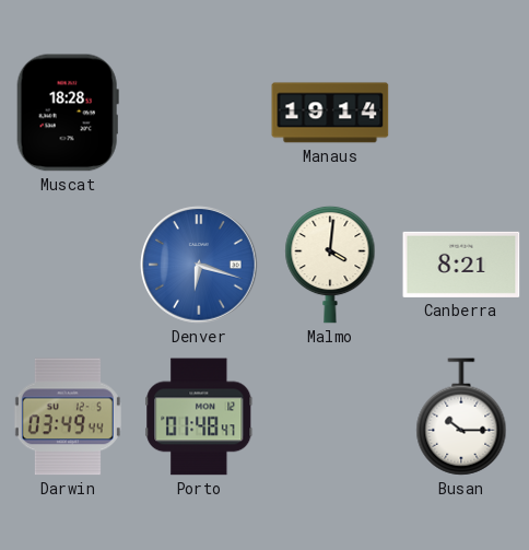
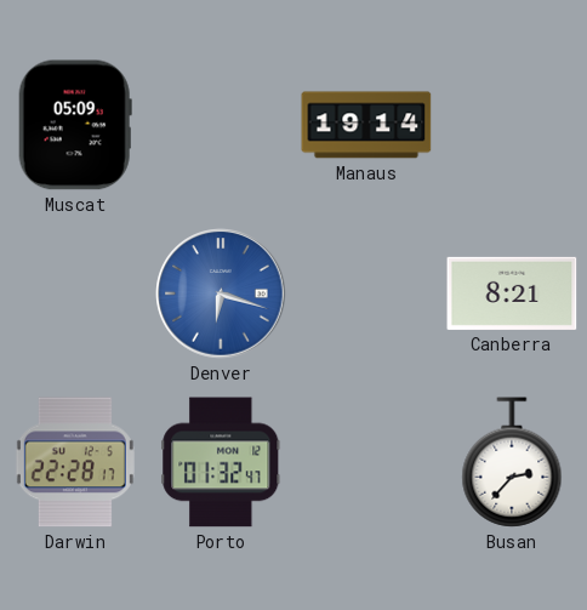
Muscat: 18:28 -> 05:09
Malmo: 4:01 -> none
Darwin: 03:49 -> 22:28
Porto: 01:48 -> 01:32
Busan: 10:15 -> 2:37
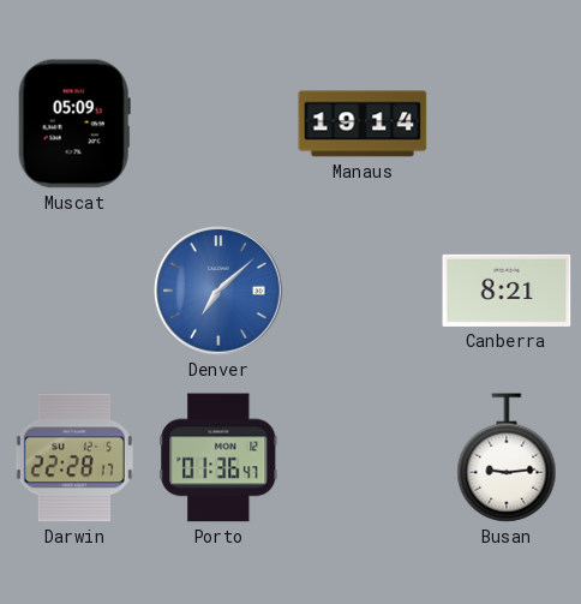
Denver: 6:18 -> 7:08
Porto: 01:32 -> 01:36
Busan: 2:37 -> 9:14
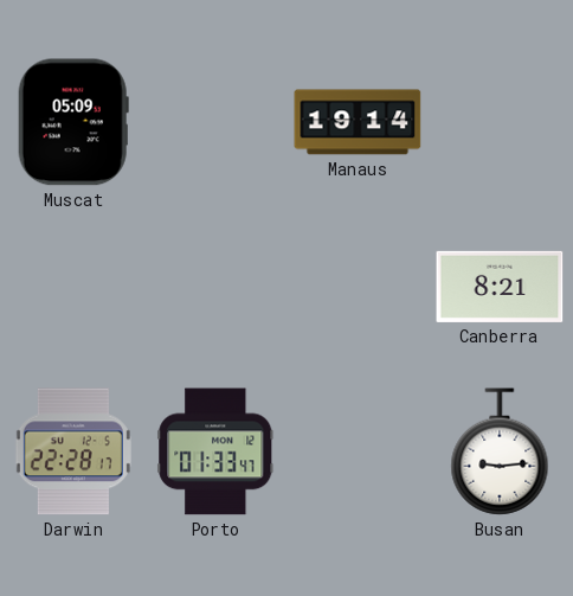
Denver: 7:08 -> none
Porto: 01:36 -> 01:33
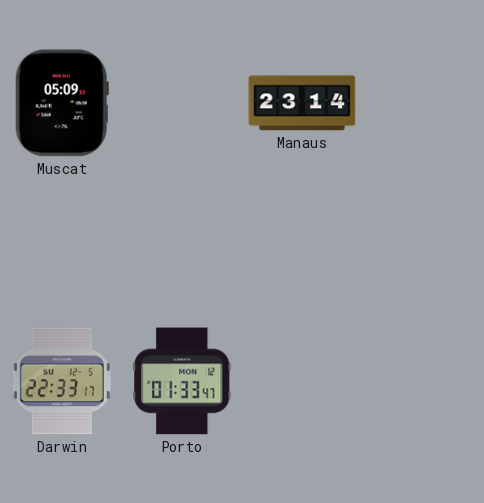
Manaus: 19:14 -> 23:14
Canberra: 8:21 -> none
Darwin: 22:28 -> 22:33
Busan: 9:14 -> none
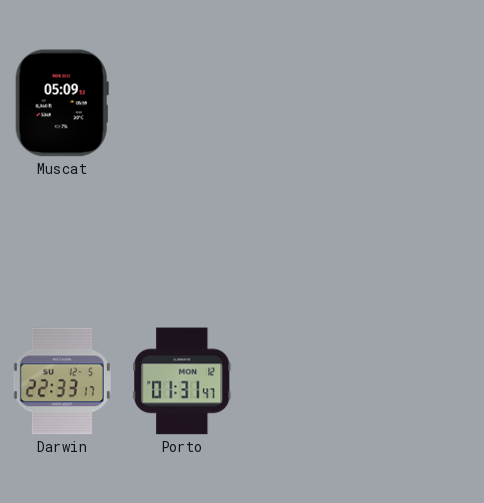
Manaus: 23:14 -> none
Porto: 01:33 -> 01:31
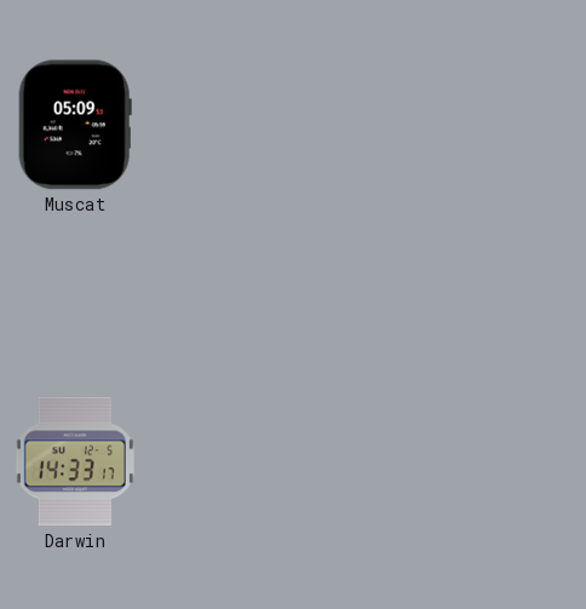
Darwin: 22:33 -> 14:33
Porto: 01:31 -> none
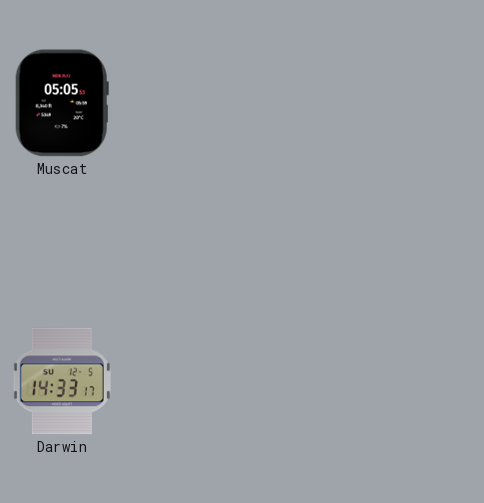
Muscat: 05:09 -> 05:05
